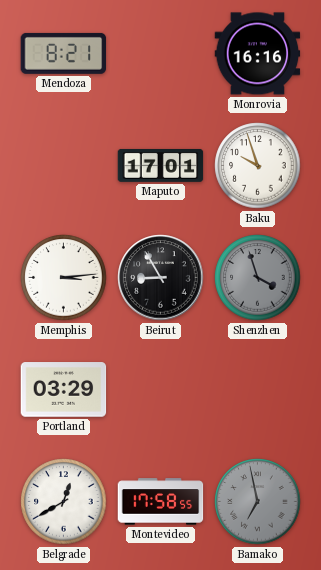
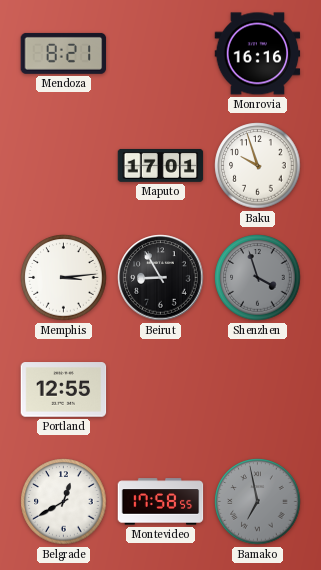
Portland: 03:29 -> 12:55
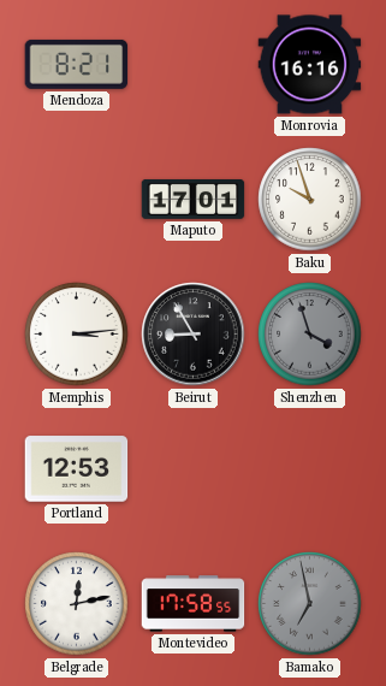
Portland: 12:55 -> 12:53
Belgrade: 12:40 -> 12:13
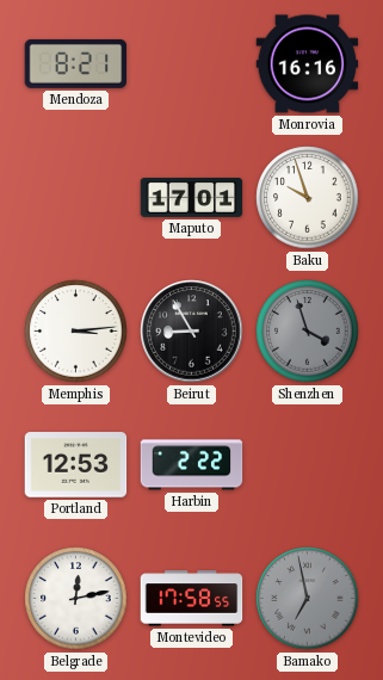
Harbin: none -> 2:22
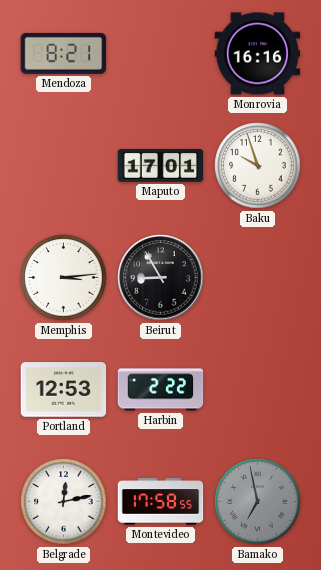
Shenzhen: 3:57 -> none
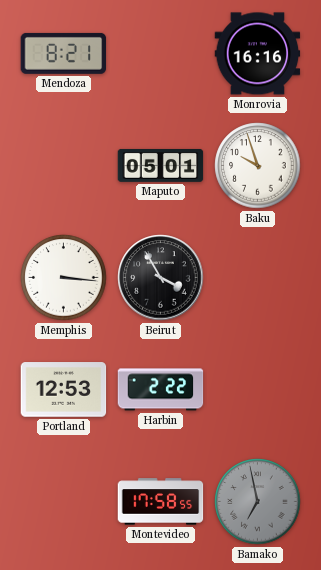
Maputo: 17:01 -> 05:01
Memphis: 3:14 -> 3:16
Beirut: 8:55 -> 3:55
Belgrade: 12:13 -> none
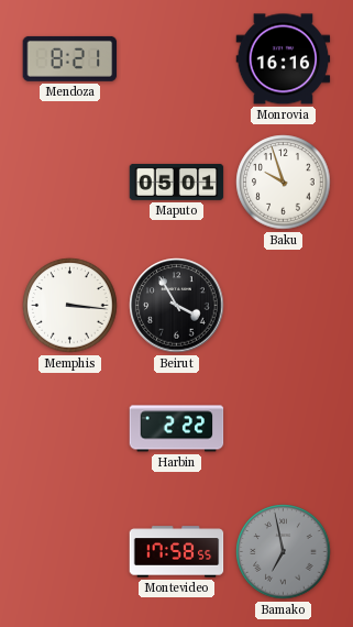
Portland: 12:53 -> none
